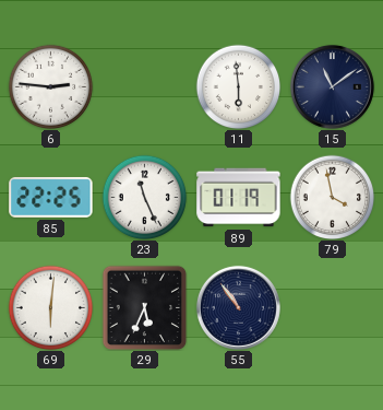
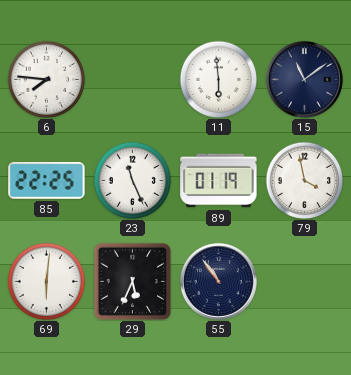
6: 2:46 -> 7:46
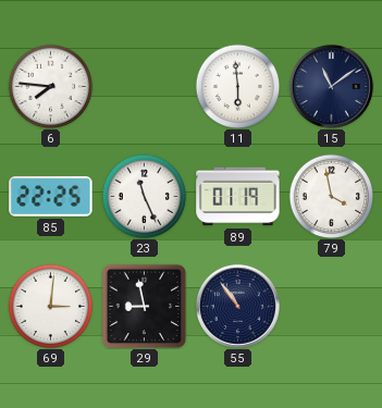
69: 6:01 -> 3:01
29: 5:34 -> 8:58
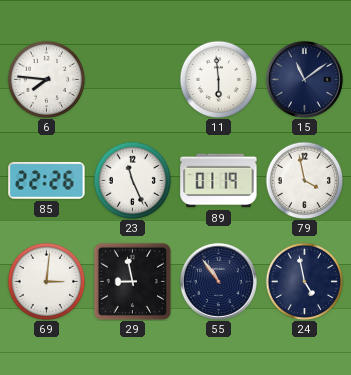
85: 22:25 -> 22:26
24: none -> 4:58
